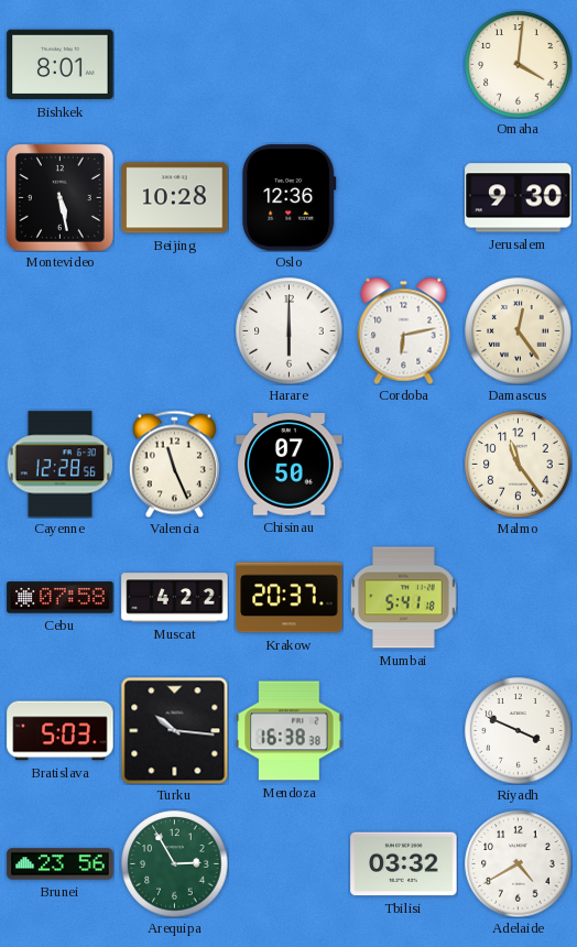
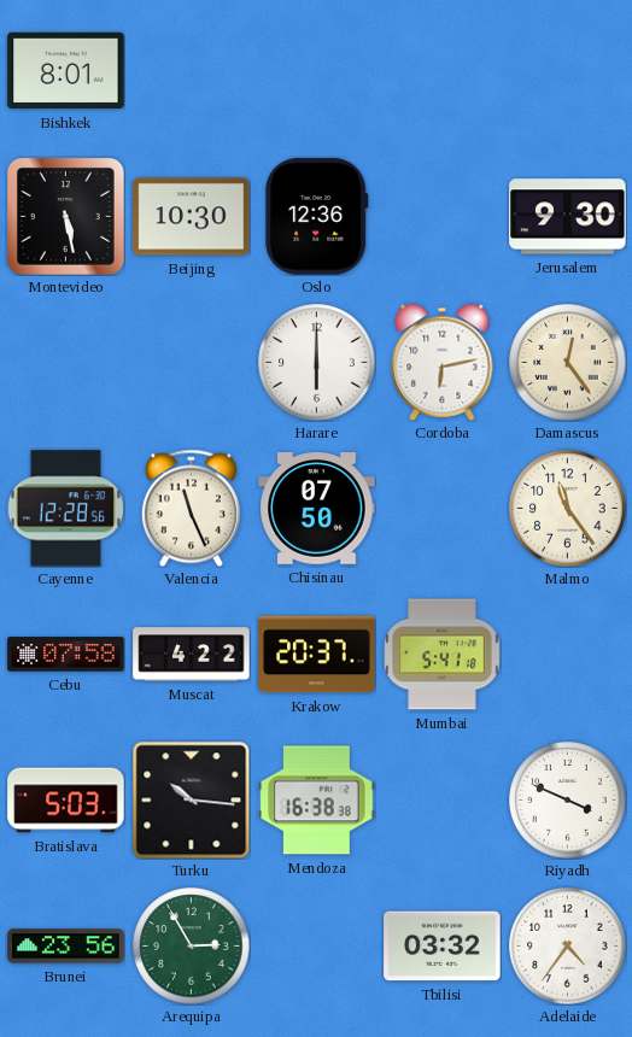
Omaha: 4:01 -> none
Beijing: 10:28 -> 10:30
Adelaide: 4:40 -> 4:36
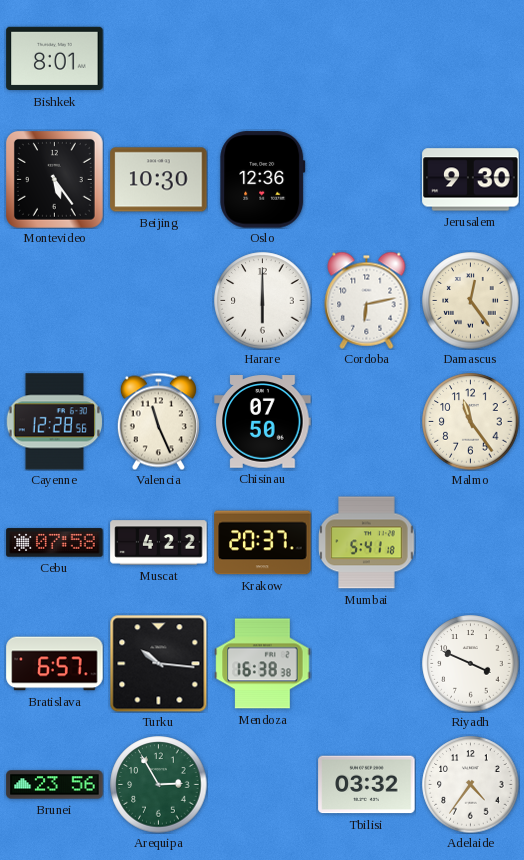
Montevideo: 5:28 -> 5:24
Bratislava: 5:03 -> 6:57
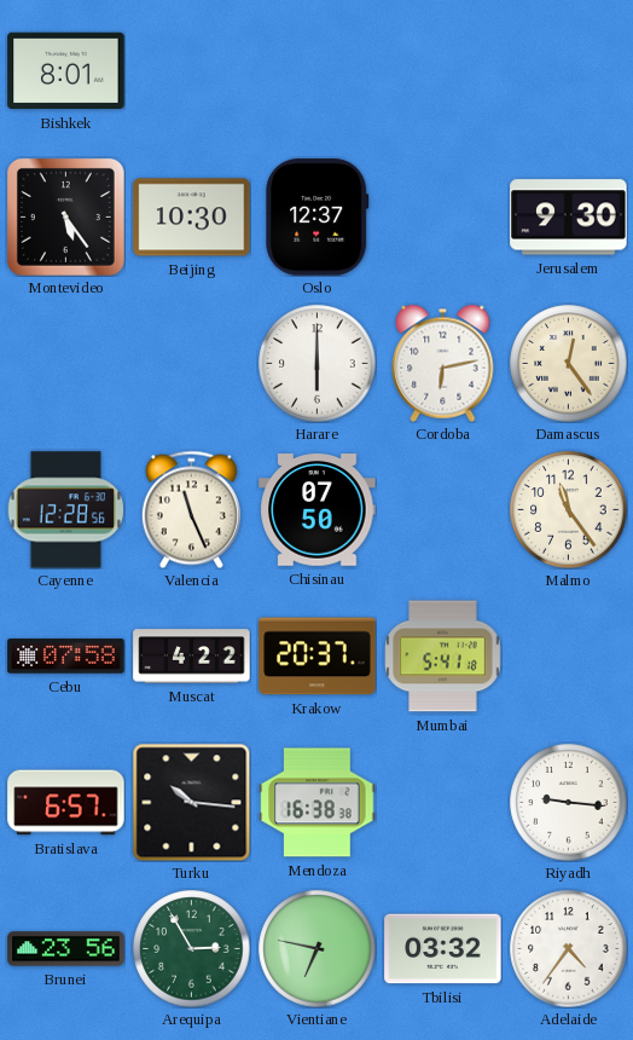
Oslo: 12:36 -> 12:37
Riyadh: 3:49 -> 9:16
Vientiane: none -> 6:47
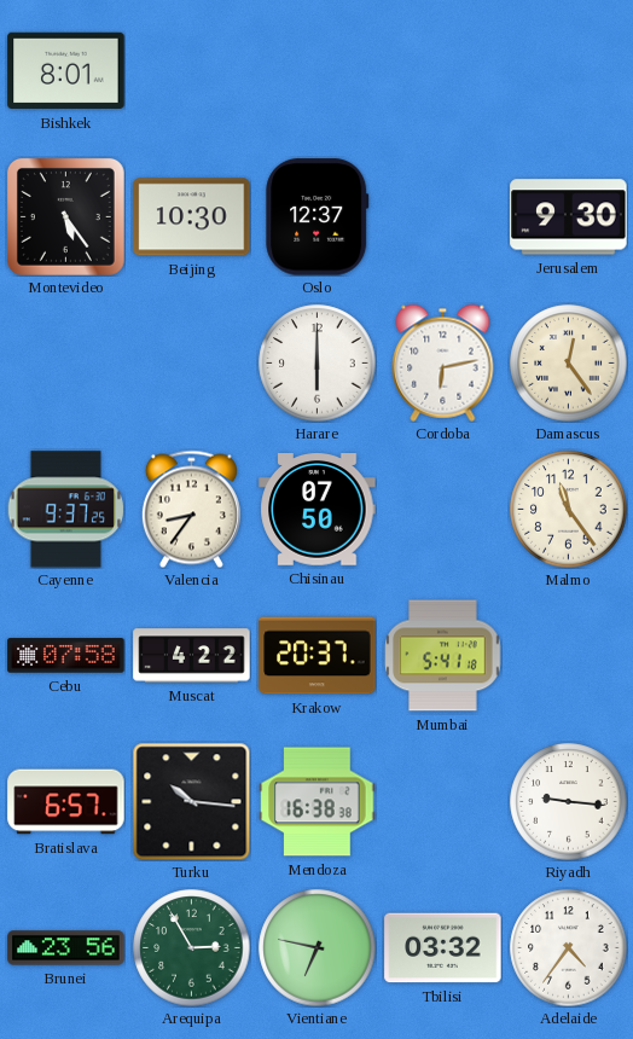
Cayenne: 12:28 -> 9:37
Valencia: 11:26 -> 8:36
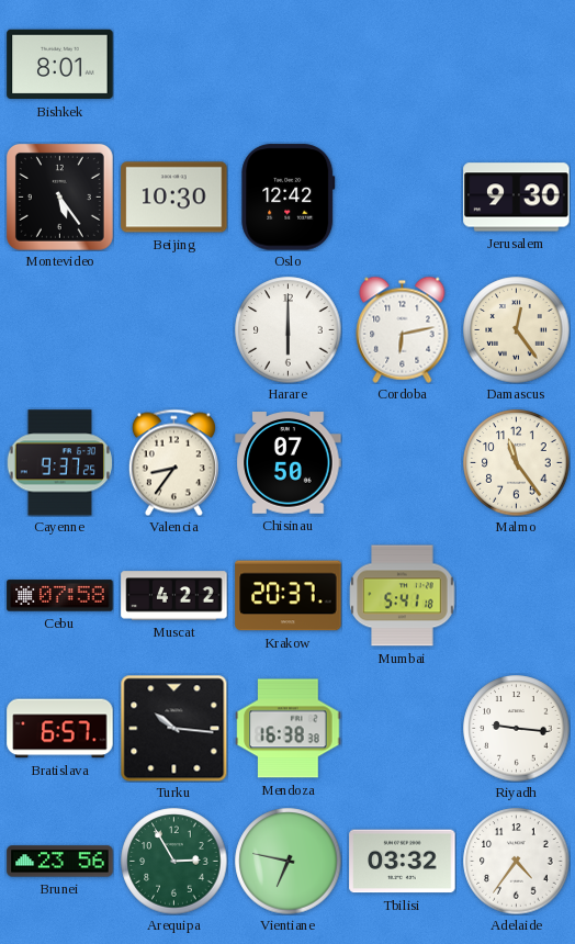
Oslo: 12:37 -> 12:42
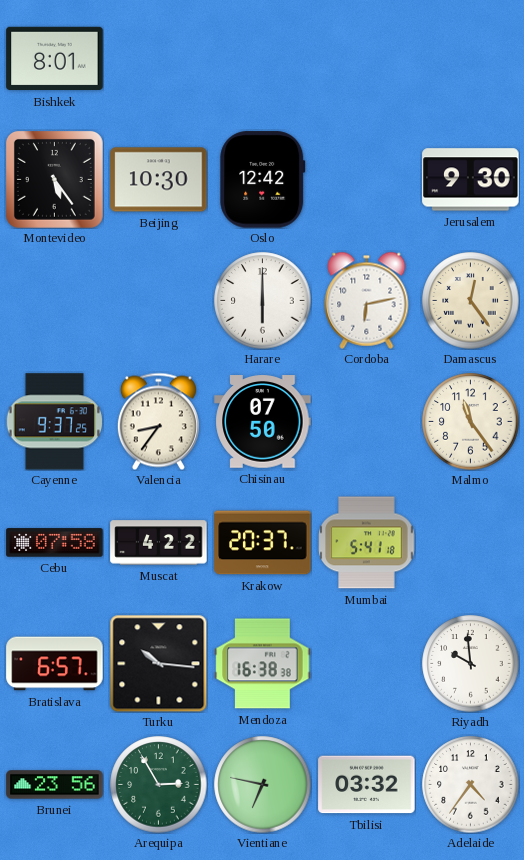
Riyadh: 9:16 -> 9:59
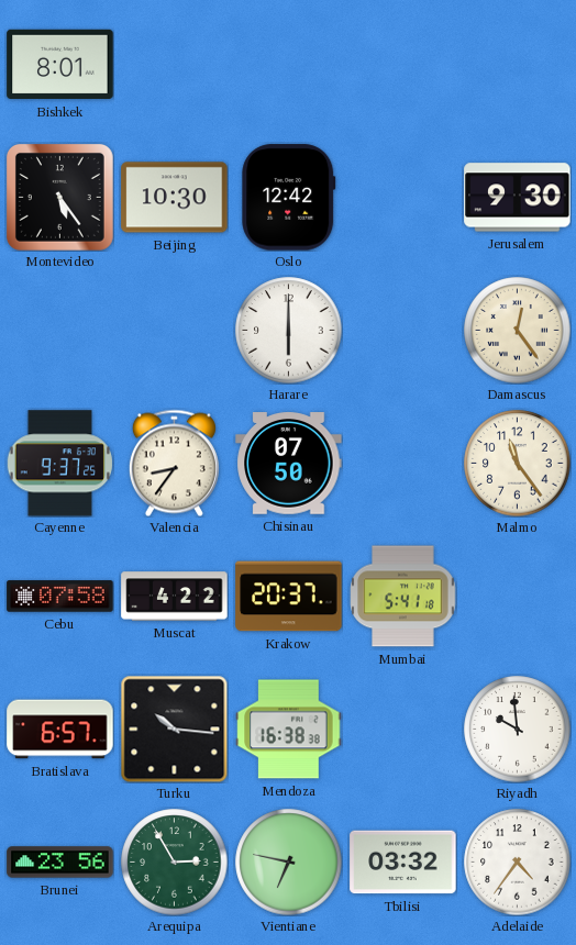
Cordoba: 6:13 -> none
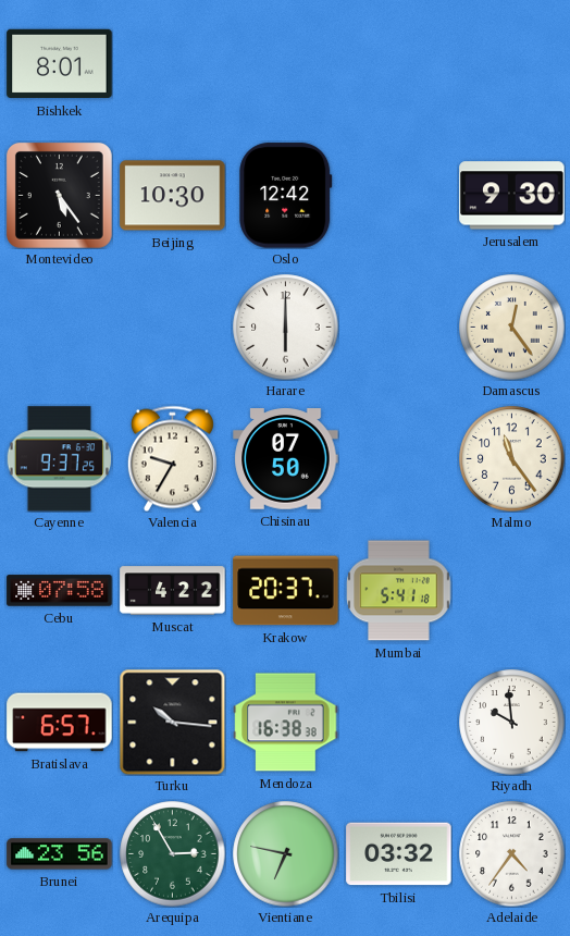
Valencia: 8:36 -> 9:35
